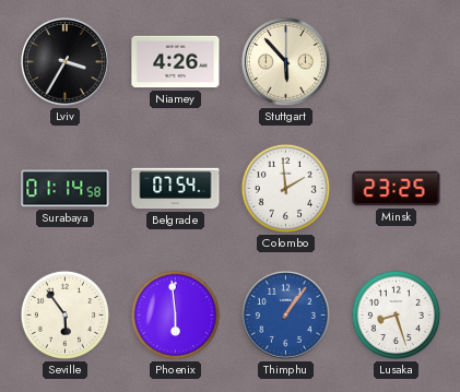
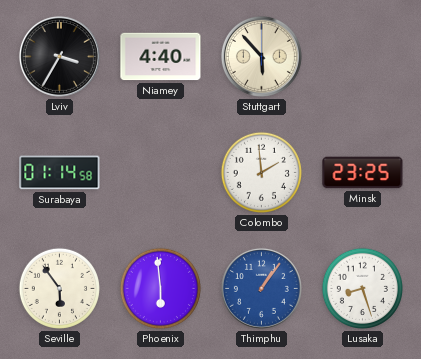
Niamey: 4:26 -> 4:40
Belgrade: 07:54 -> none
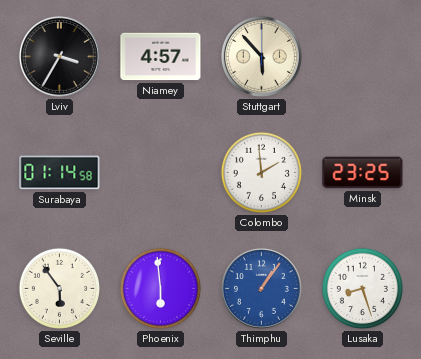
Niamey: 4:40 -> 4:57
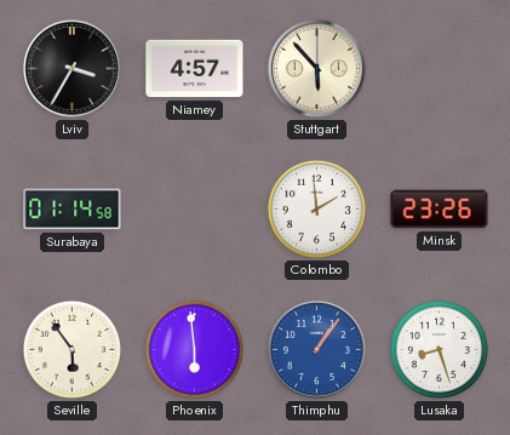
Minsk: 23:25 -> 23:26
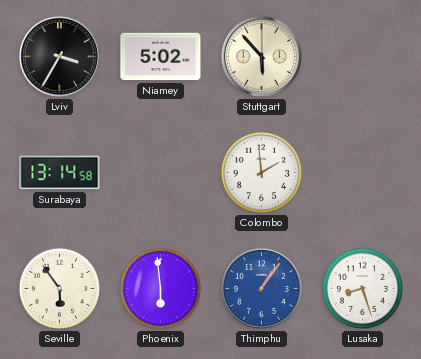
Niamey: 4:57 -> 5:02
Surabaya: 01:14 -> 13:14
Minsk: 23:26 -> none
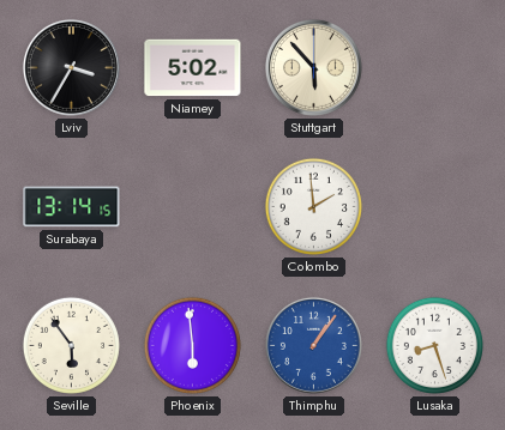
Surabaya: 13:14:58 -> 13:14:15
